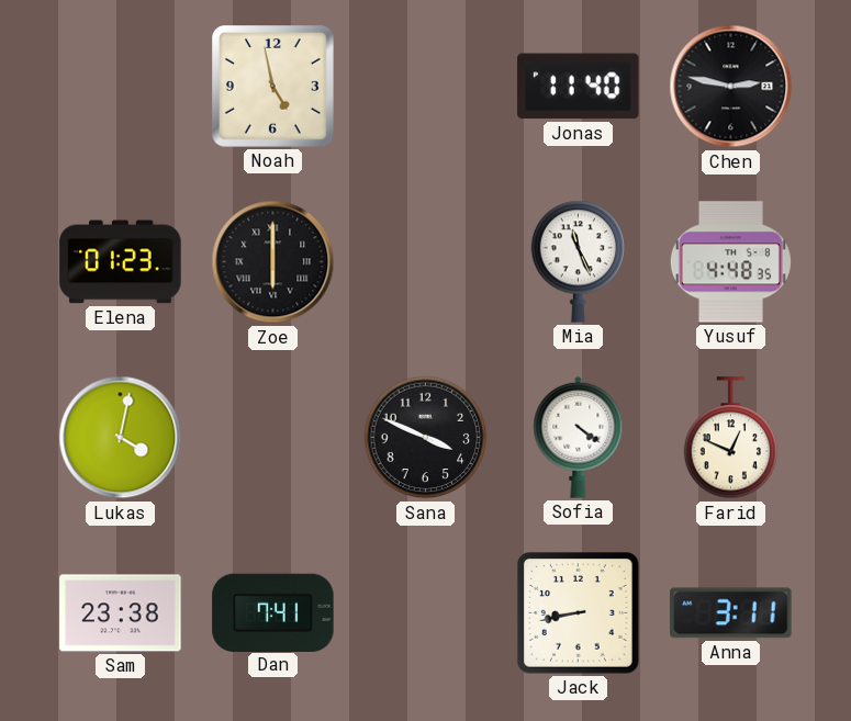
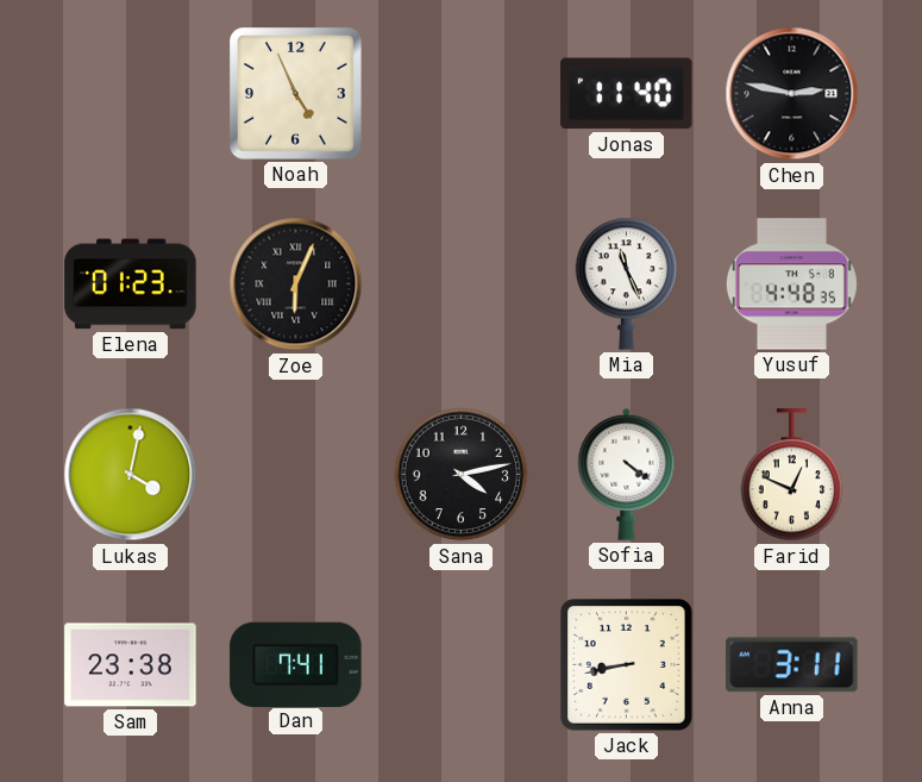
Noah: 4:58 -> 4:56
Zoe: 6:00 -> 6:04
Sana: 3:49 -> 4:13
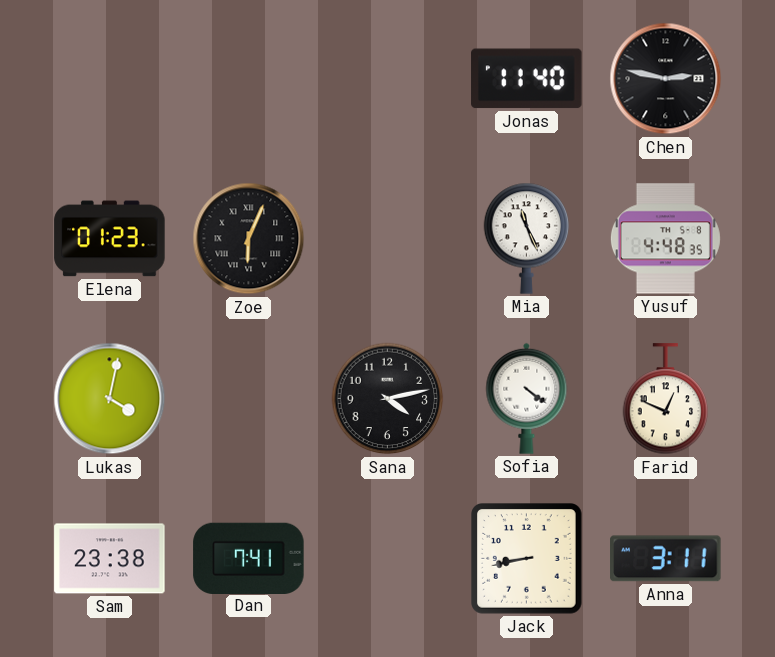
Noah: 4:56 -> none
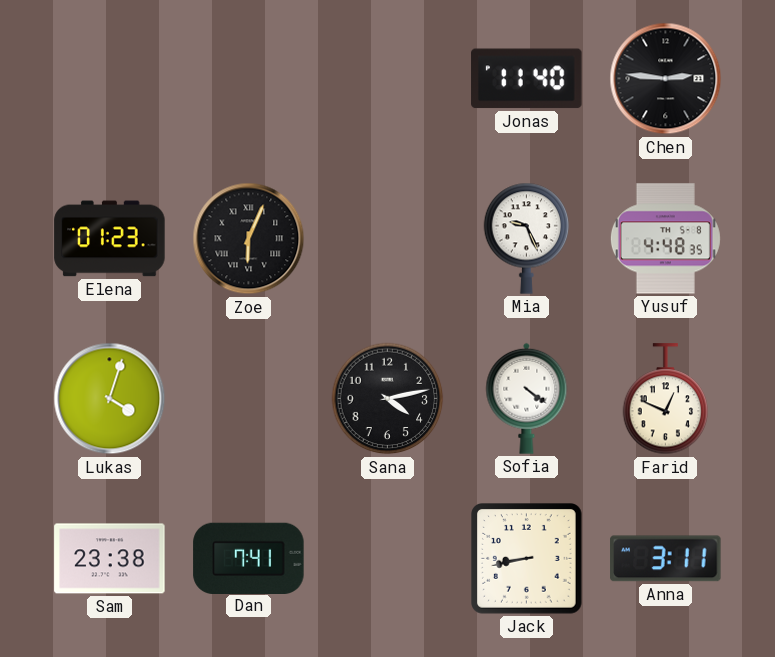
Chen: 2:47 -> 2:46
Mia: 11:26 -> 9:26
Lukas: 4:02 -> 4:03
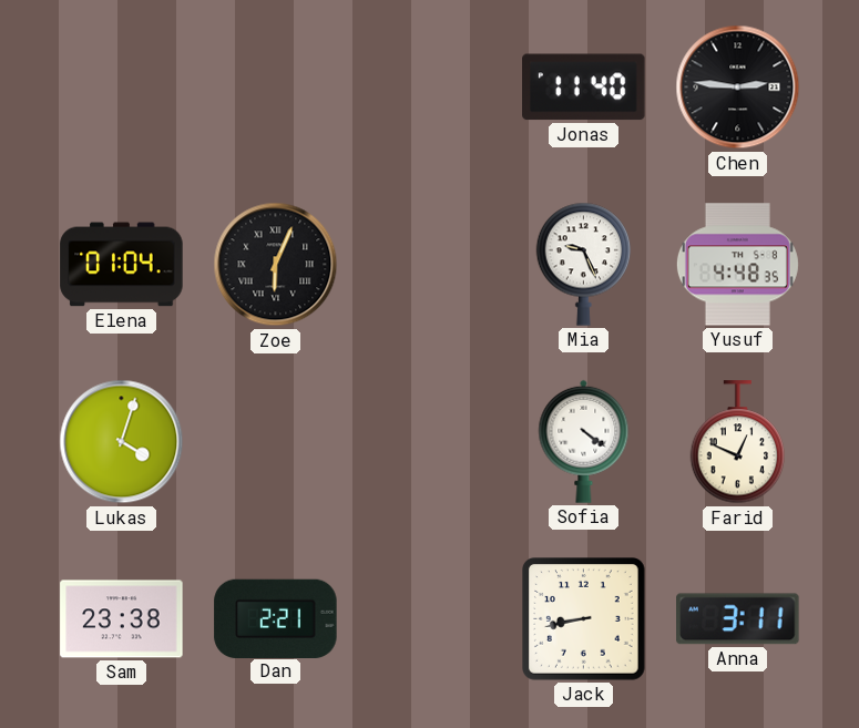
Elena: 01:23 -> 01:04
Sana: 4:13 -> none
Dan: 7:41 -> 2:21
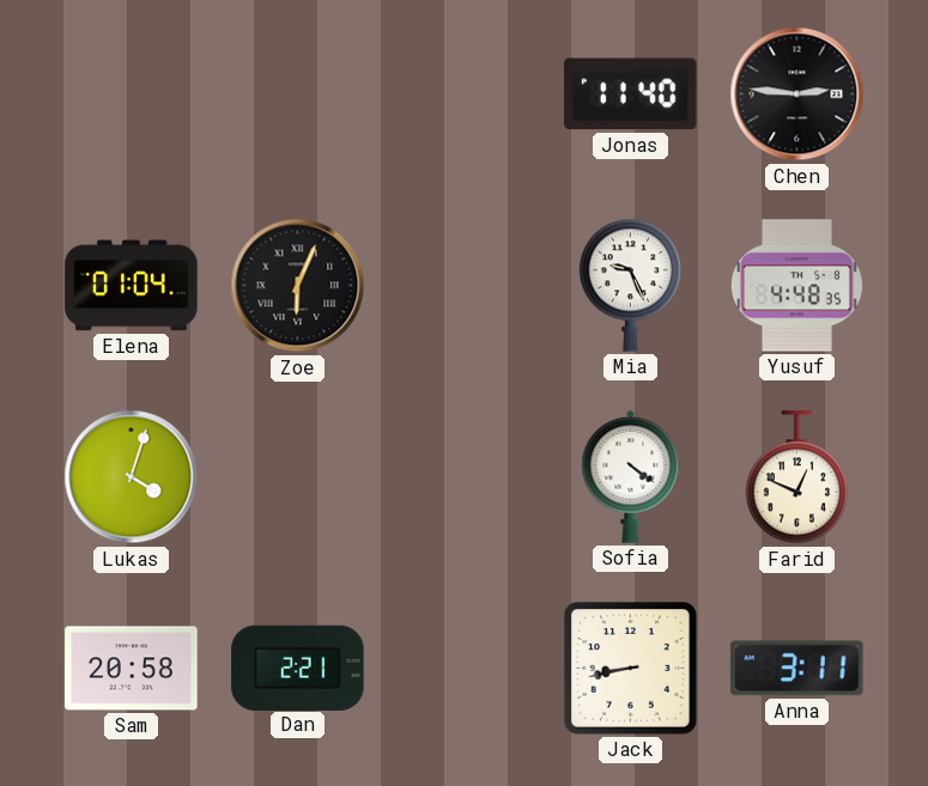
Sam: 23:38 -> 20:58
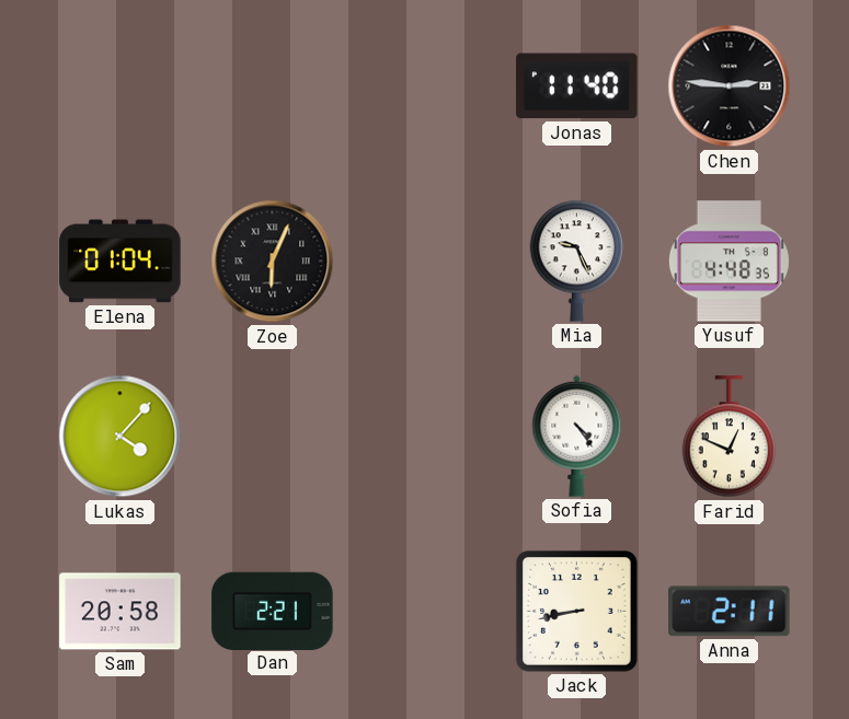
Lukas: 4:03 -> 4:07
Sofia: 4:21 -> 4:24
Anna: 3:11 -> 2:11
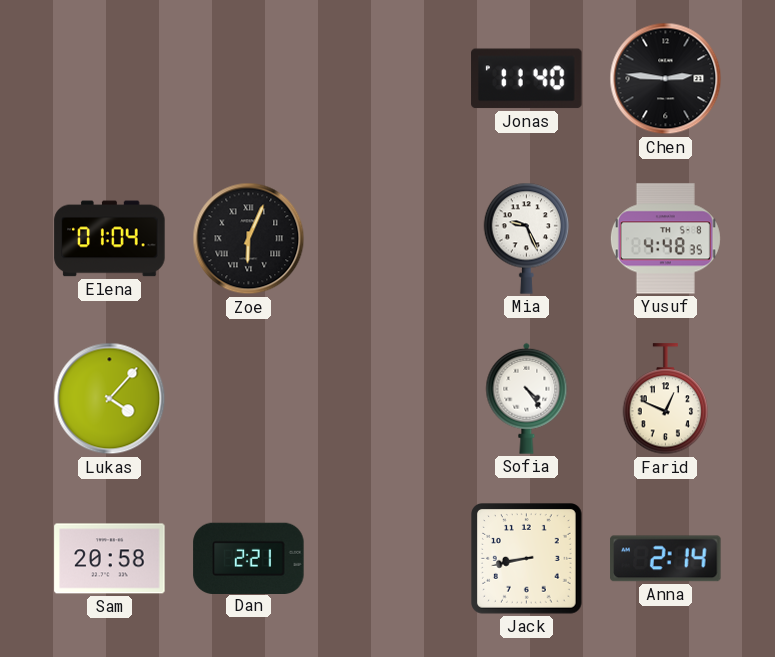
Anna: 2:11 -> 2:14
